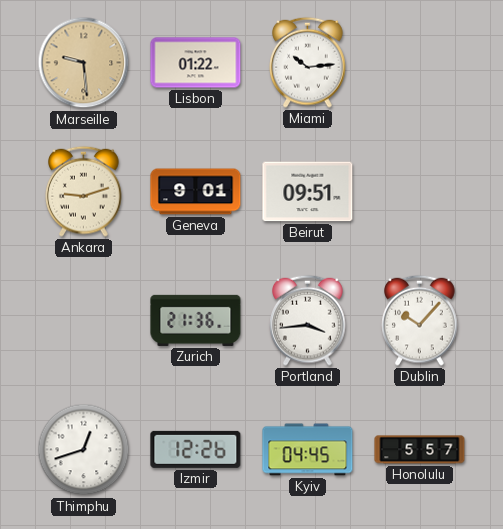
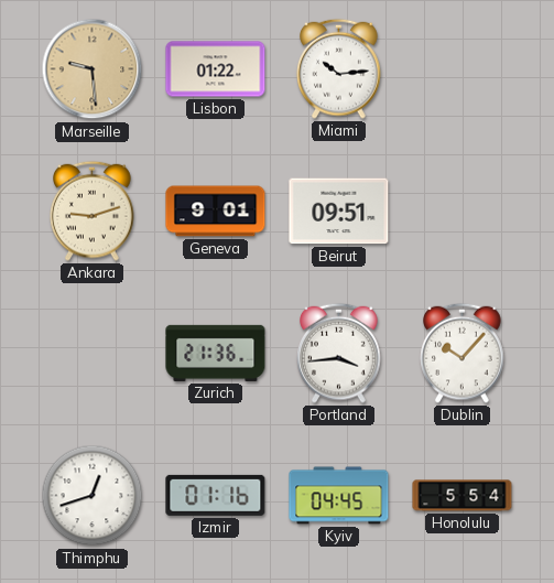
Izmir: 12:26 -> 01:16
Honolulu: 5:57 -> 5:54
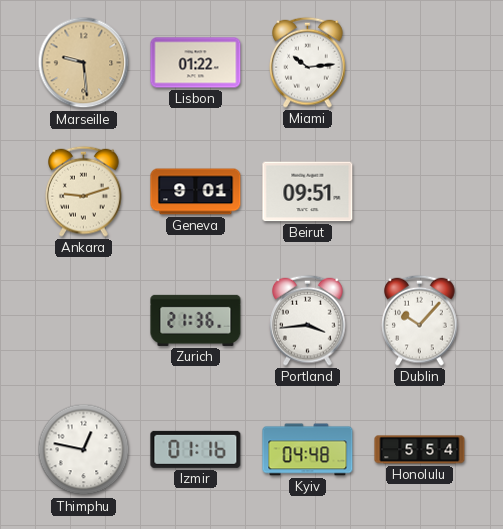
Thimphu: 12:42 -> 12:47
Kyiv: 04:45 -> 04:48
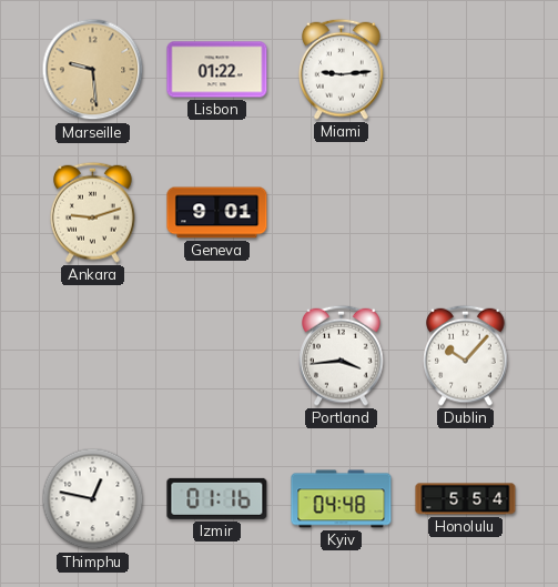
Miami: 10:14 -> 9:14
Beirut: 09:51 -> none
Zurich: 21:36 -> none
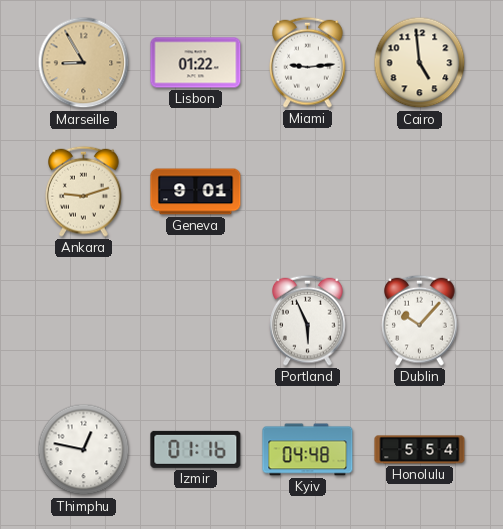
Marseille: 9:29 -> 8:55
Cairo: none -> 4:59
Portland: 3:44 -> 5:56
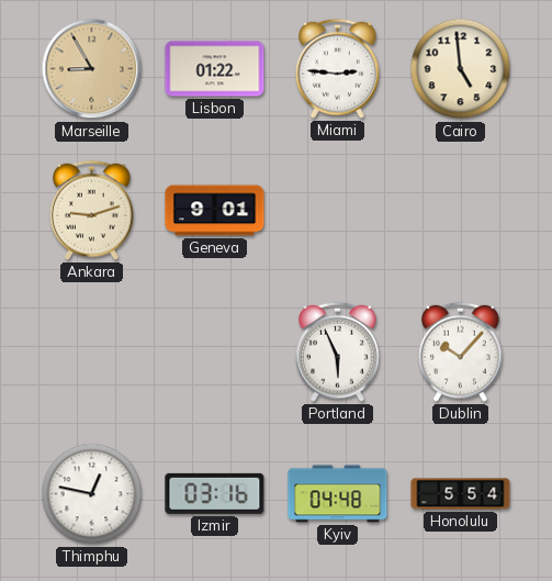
Miami: 9:14 -> 2:46
Izmir: 01:16 -> 03:16
